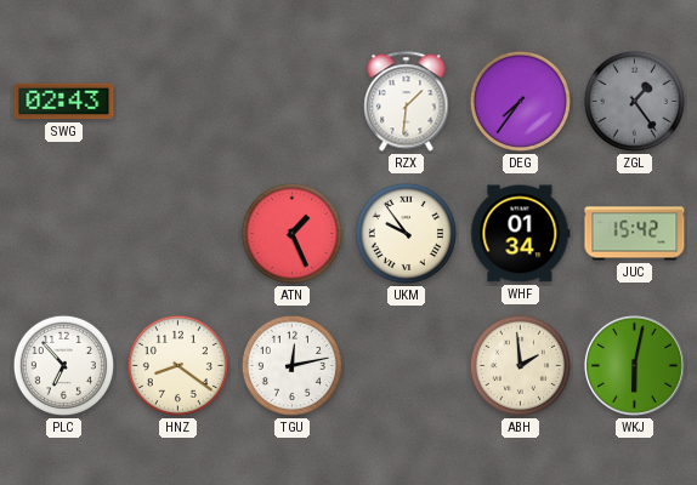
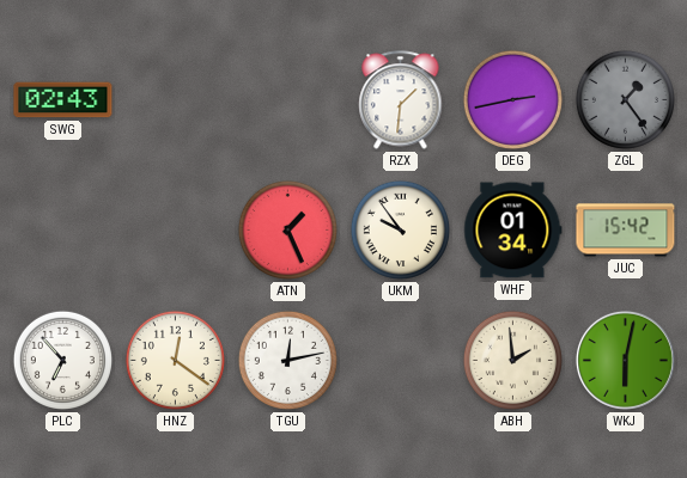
DEG: 7:36 -> 2:43
HNZ: 8:21 -> 12:21
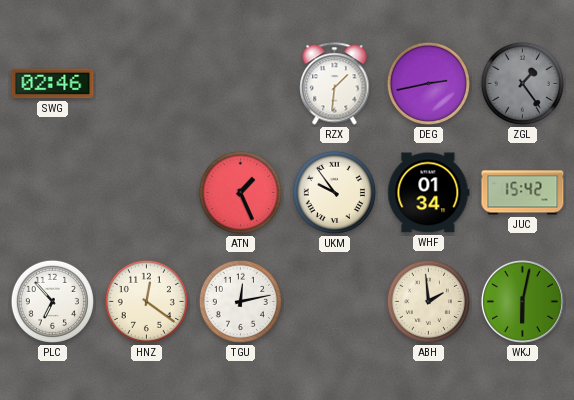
SWG: 02:43 -> 02:46
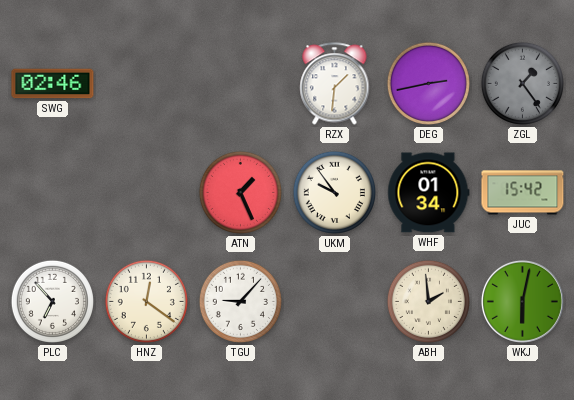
TGU: 12:13 -> 9:07
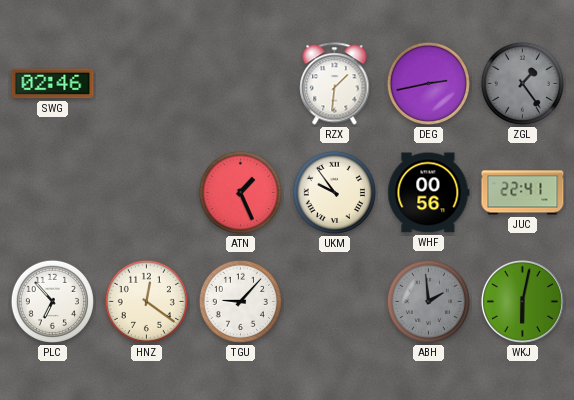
WHF: 01:34 -> 00:56
JUC: 15:42 -> 22:41
ABH dial: cream -> grey
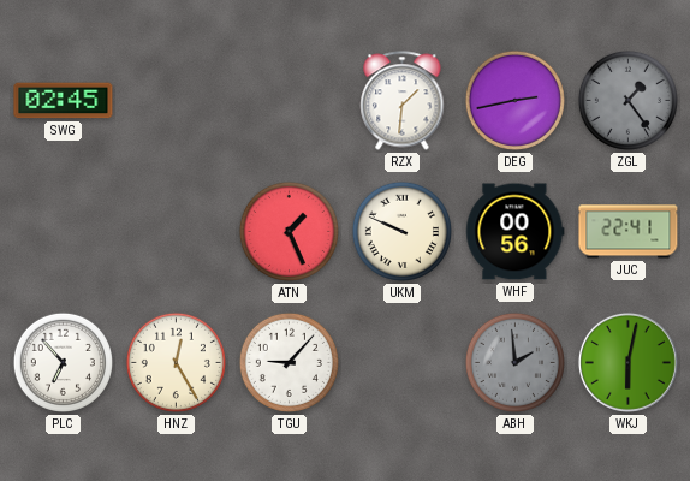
SWG: 02:46 -> 02:45
UKM: 9:54 -> 9:49
HNZ: 12:21 -> 12:25
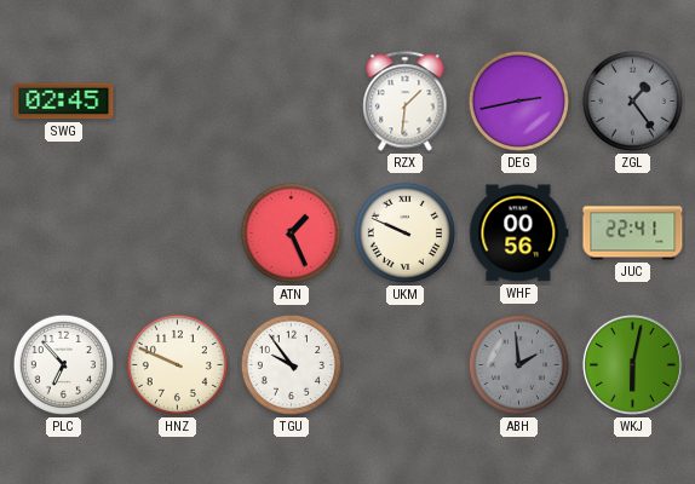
HNZ: 12:25 -> 9:49
TGU: 9:07 -> 9:54
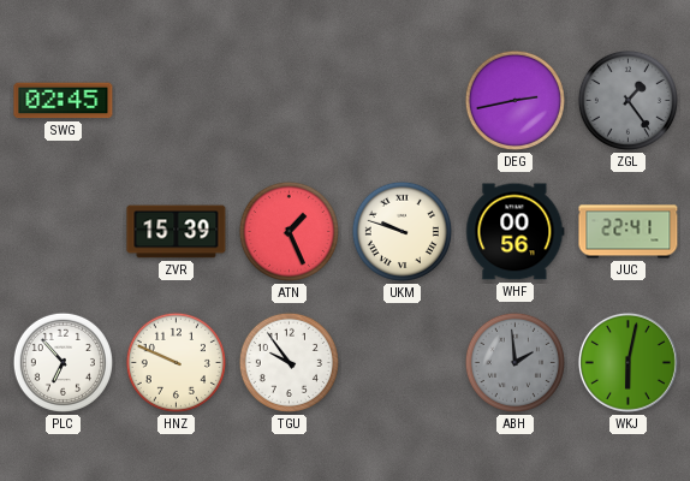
RZX: 1:31 -> none
ZVR: none -> 15:39
UKM: 9:49 -> 9:48
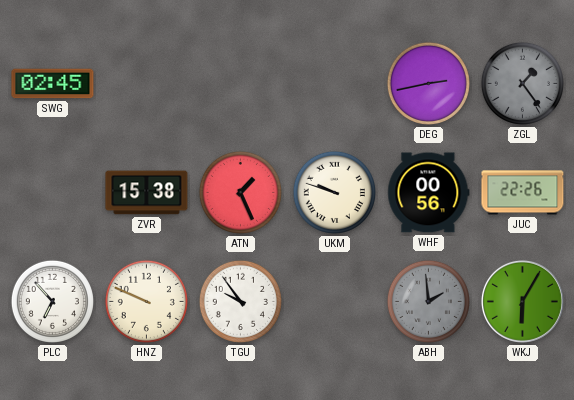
ZVR: 15:39 -> 15:38
JUC: 22:41 -> 22:26
WKJ: 6:02 -> 6:05
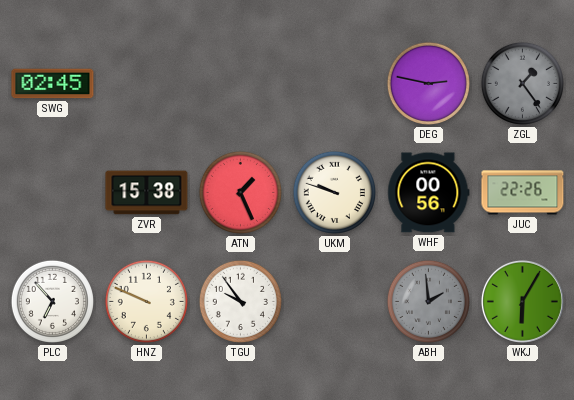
DEG: 2:43 -> 2:47
